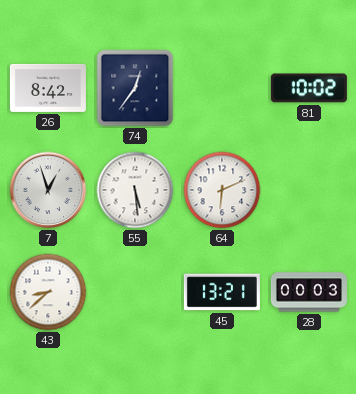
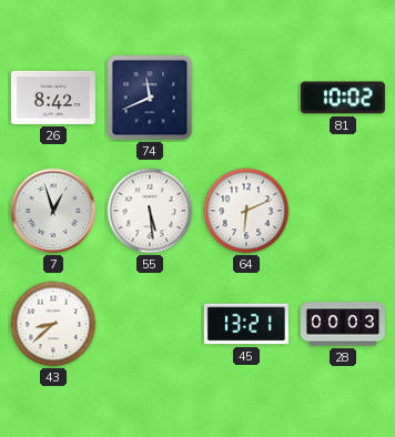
74: 12:36 -> 11:41
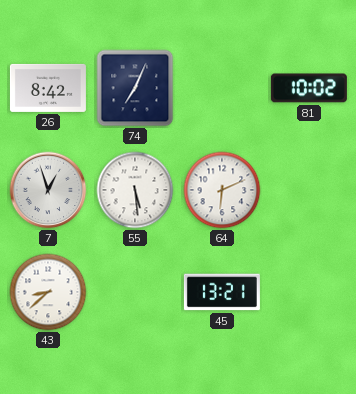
74: 11:41 -> 7:04
28: 00:03 -> none
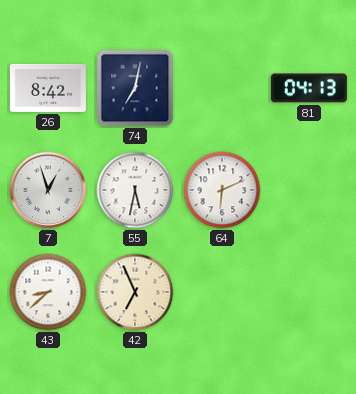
74: 7:04 -> 7:02
81: 10:02 -> 04:13
55: 5:29 -> 5:32
42: none -> 6:56
45: 13:21 -> none
